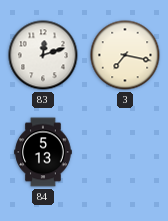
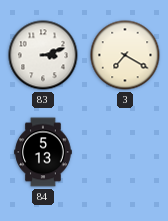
83: 12:12 -> 3:12
3: 7:17 -> 7:20
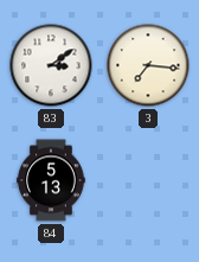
83: 3:12 -> 3:09
3: 7:20 -> 7:16
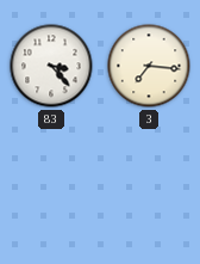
83: 3:09 -> 3:23
84: 5:13 -> none
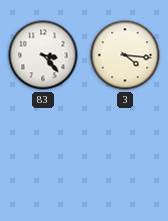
3: 7:16 -> 4:16
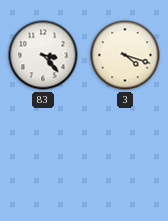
3: 4:16 -> 4:18
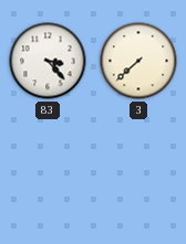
3: 4:18 -> 7:38
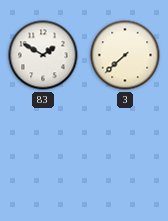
83: 3:23 -> 1:50
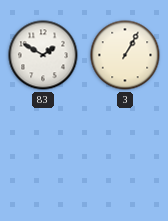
3: 7:38 -> 1:05
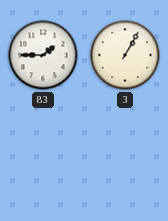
83: 1:50 -> 1:45
